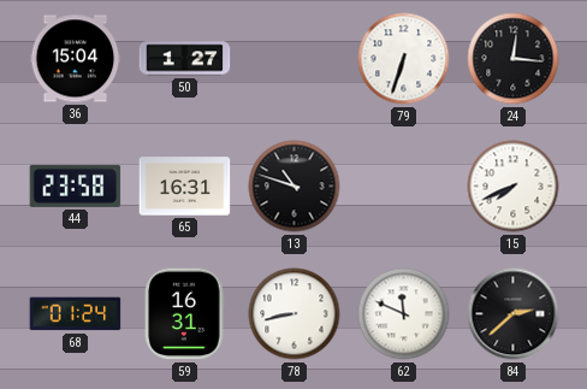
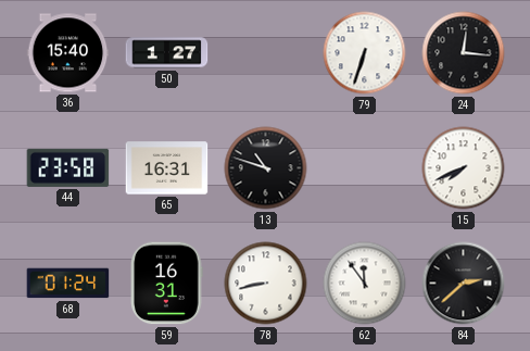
36: 15:04 -> 15:40
62: 11:49 -> 11:54
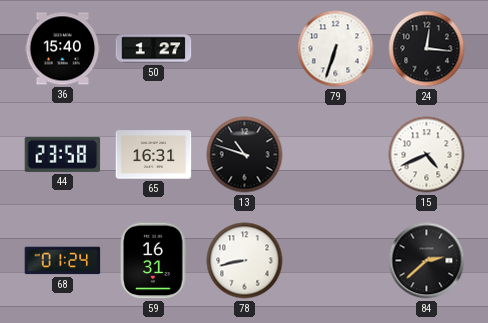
15: 7:41 -> 4:41
62: 11:54 -> none
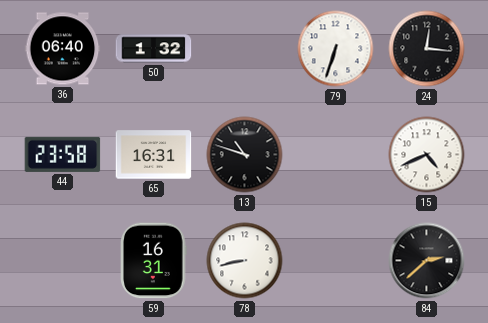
36: 15:40 -> 06:40
50: 1:27 -> 1:32
68: 01:24 -> none
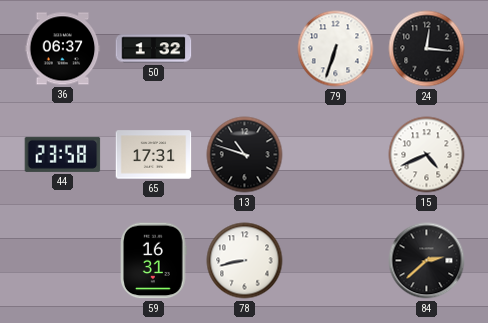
36: 06:40 -> 06:37
65: 16:31 -> 17:31
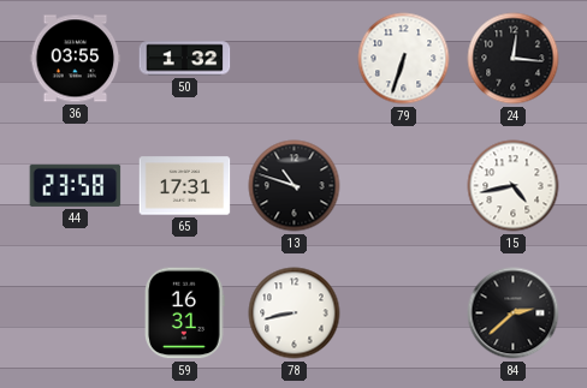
36: 06:37 -> 03:55
15: 4:41 -> 4:43
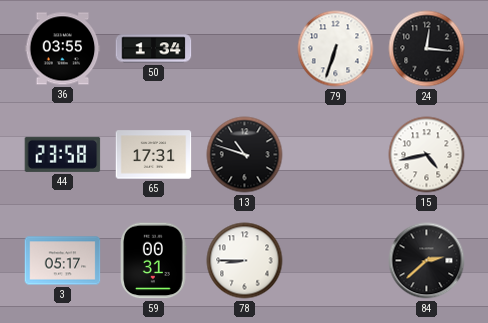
50: 1:32 -> 1:34
3: none -> 05:17
59: 16:31 -> 00:31
78: 8:43 -> 8:45
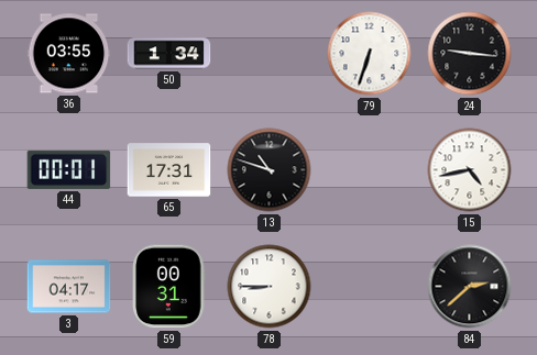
24: 12:16 -> 9:16
44: 23:58 -> 00:01
3: 05:17 -> 04:17
